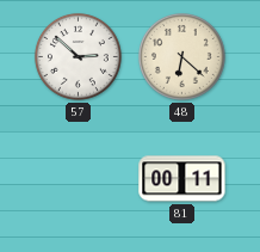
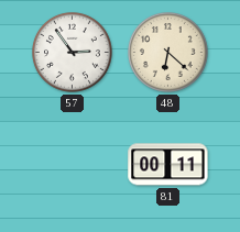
57: 2:52 -> 2:54
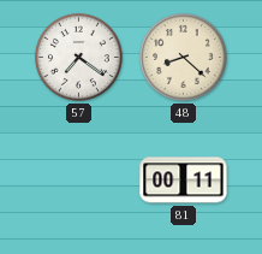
57: 2:54 -> 7:21
48: 6:22 -> 8:22
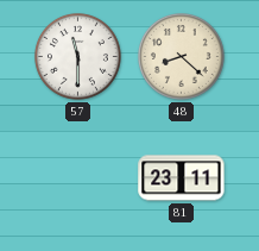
57: 7:21 -> 11:30
81: 00:11 -> 23:11
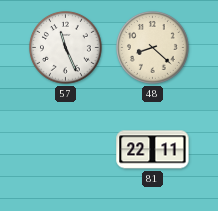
57: 11:30 -> 11:26
81: 23:11 -> 22:11
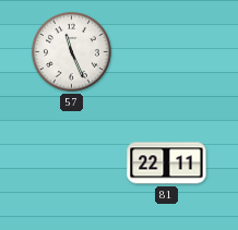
48: 8:22 -> none
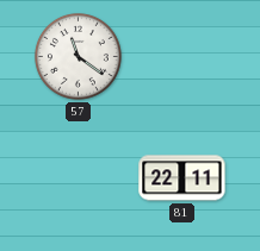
57: 11:26 -> 11:21
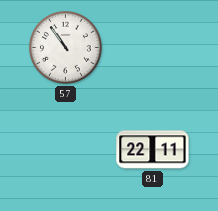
57: 11:21 -> 10:54
